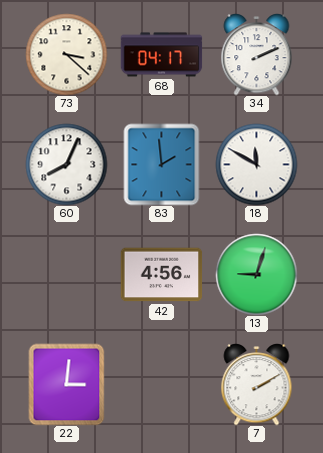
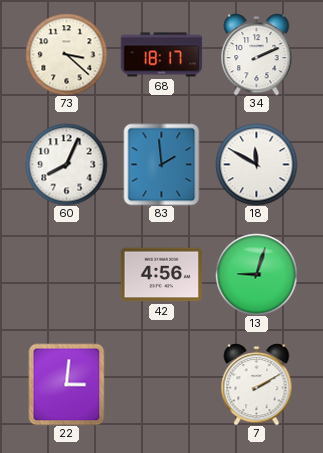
68: 04:17 -> 18:17
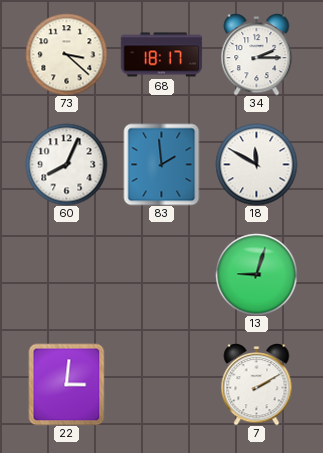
34: 2:11 -> 2:15
42: 4:56 -> none
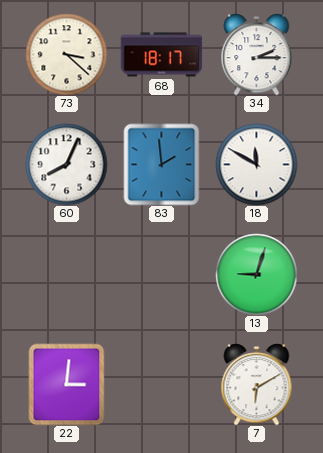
7: 2:10 -> 6:10
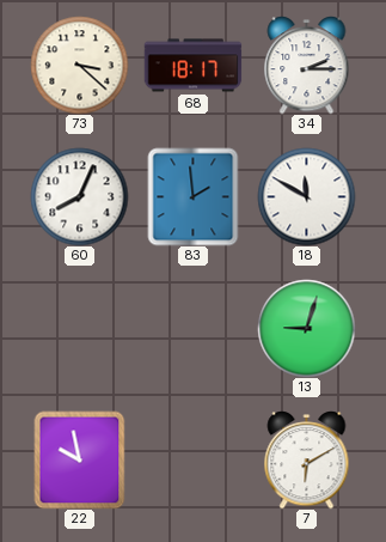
22: 3:01 -> 9:58
